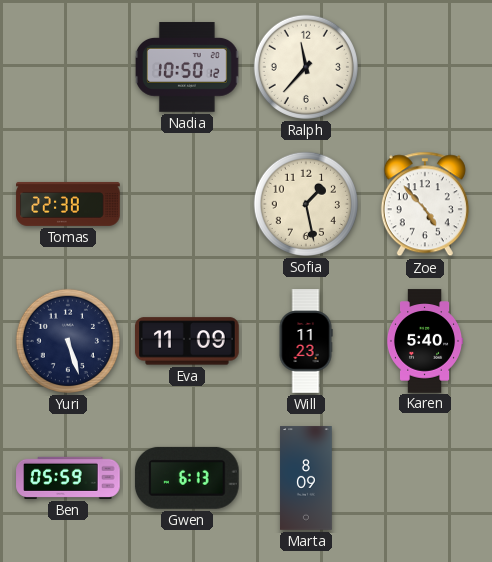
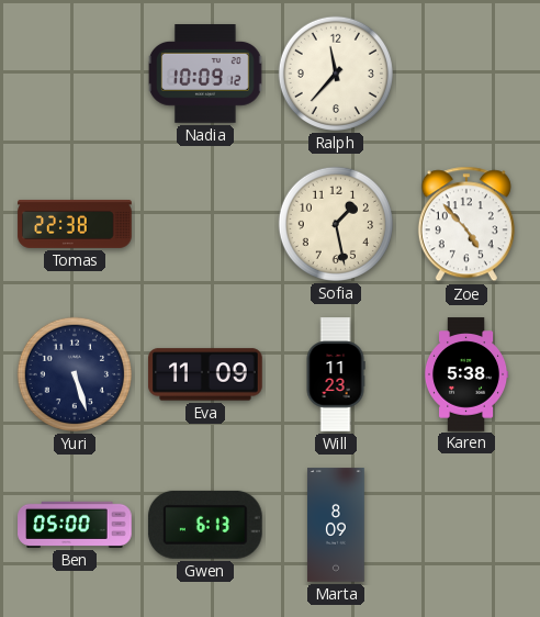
Nadia: 10:50 -> 10:09
Karen: 5:40 -> 5:38
Ben: 05:59 -> 05:00
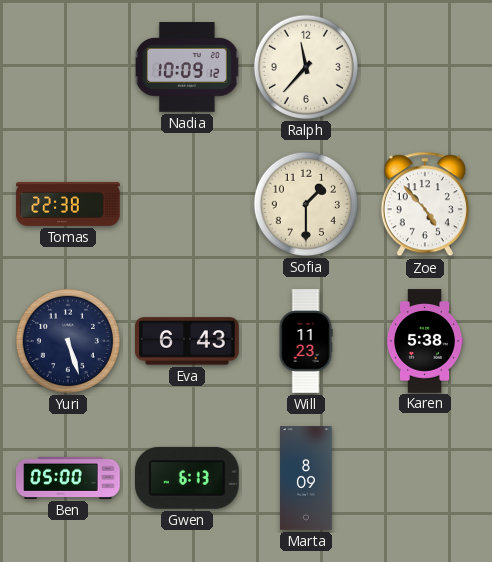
Sofia: 1:28 -> 1:30
Eva: 11:09 -> 6:43
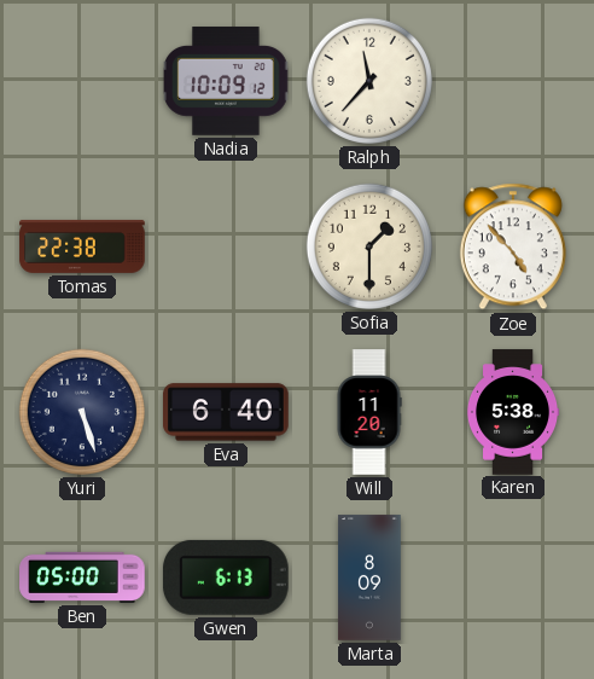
Eva: 6:43 -> 6:40
Will: 11:23 -> 11:20
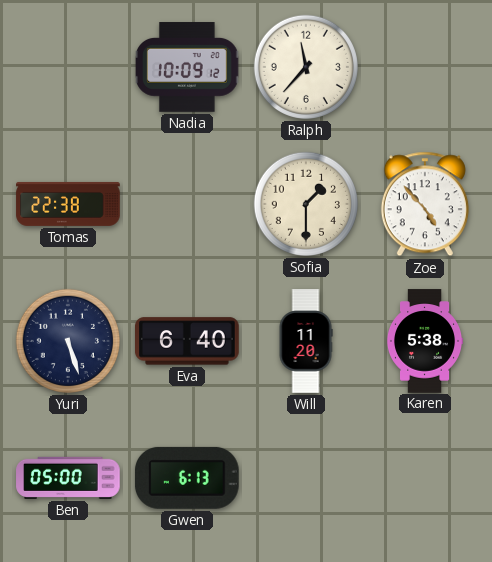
Marta: 8:09 -> none
